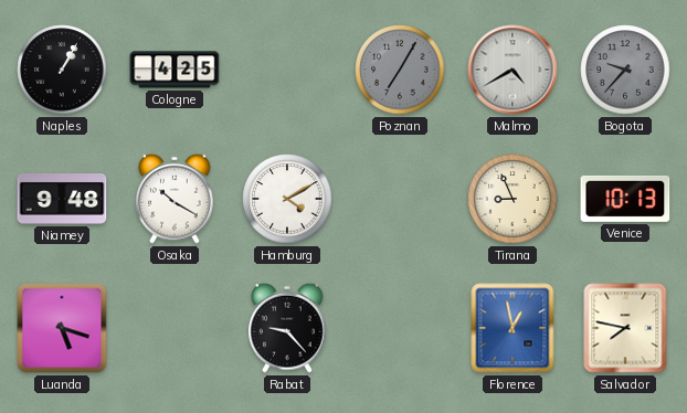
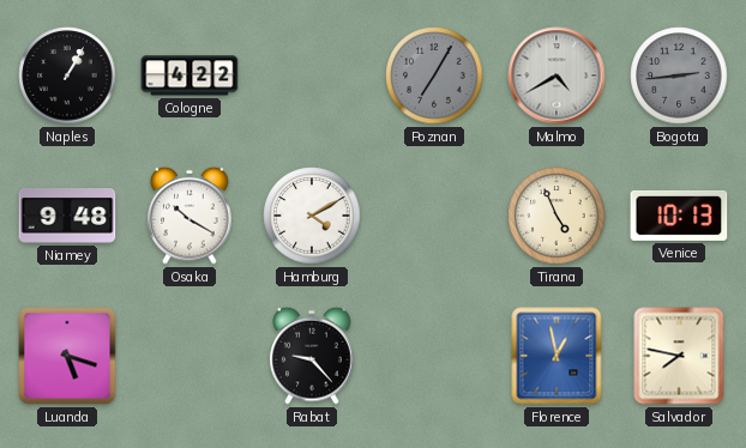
Cologne: 4:25 -> 4:22
Bogota: 9:37 -> 2:44
Tirana: 8:56 -> 4:56
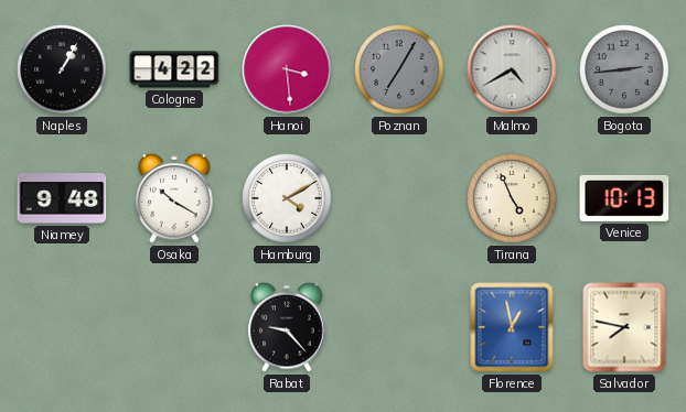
Hanoi: none -> 3:29
Luanda: 5:18 -> none
